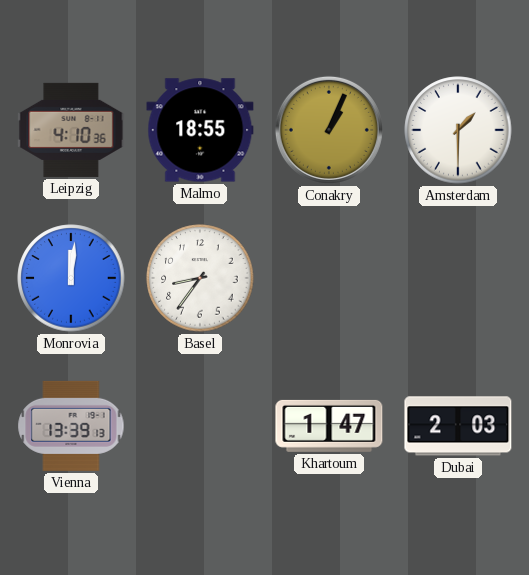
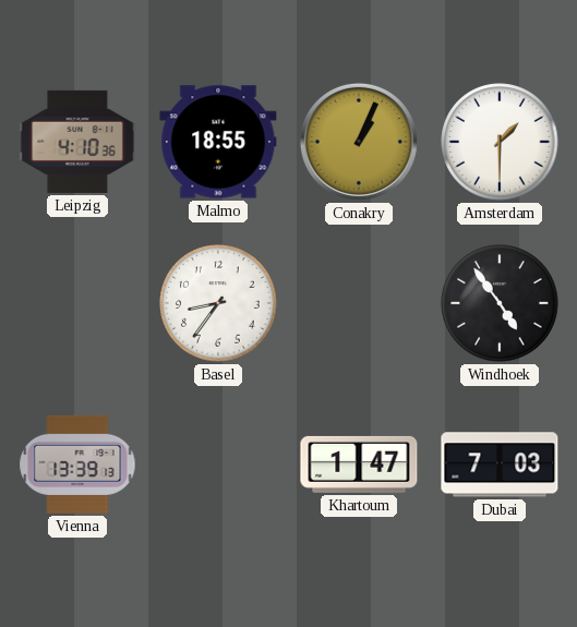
Monrovia: 12:01 -> none
Windhoek: none -> 4:54
Dubai: 2:03 -> 7:03
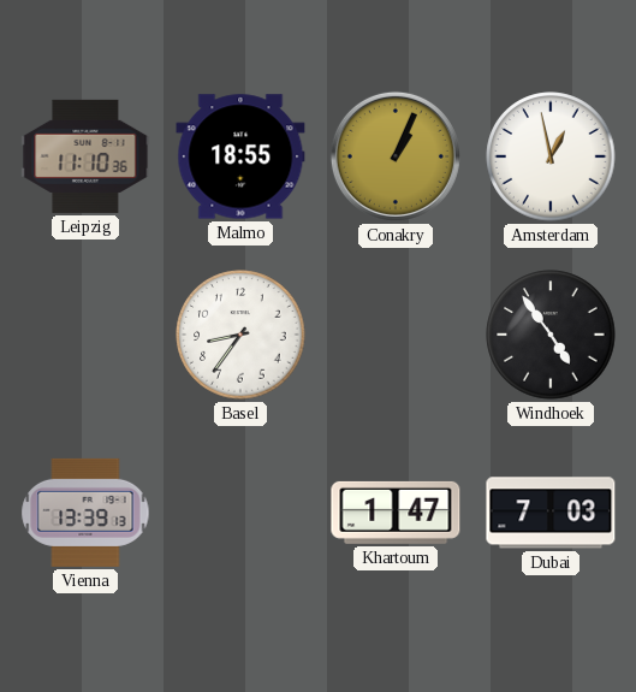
Leipzig: 4:10 -> 11:10
Amsterdam: 1:30 -> 12:58
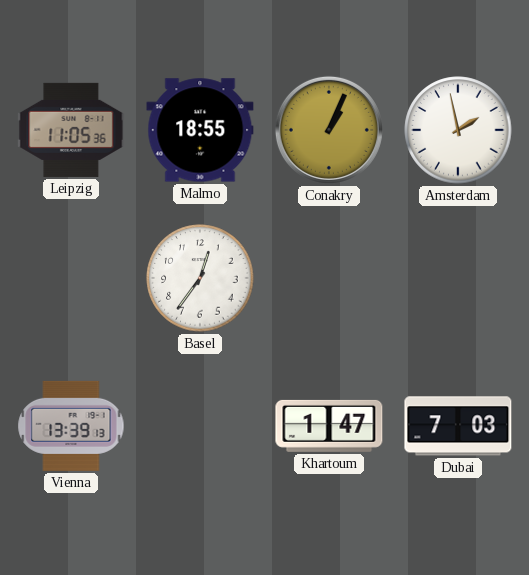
Leipzig: 11:10 -> 11:05
Amsterdam: 12:58 -> 1:58
Basel: 8:36 -> 12:36
Windhoek: 4:54 -> none
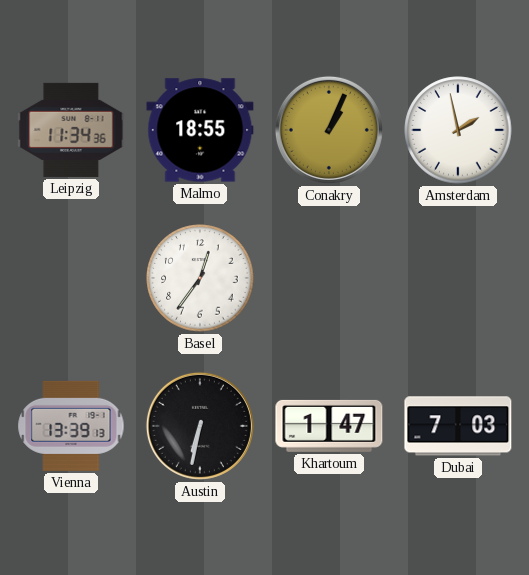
Leipzig: 11:05 -> 11:34
Austin: none -> 6:32
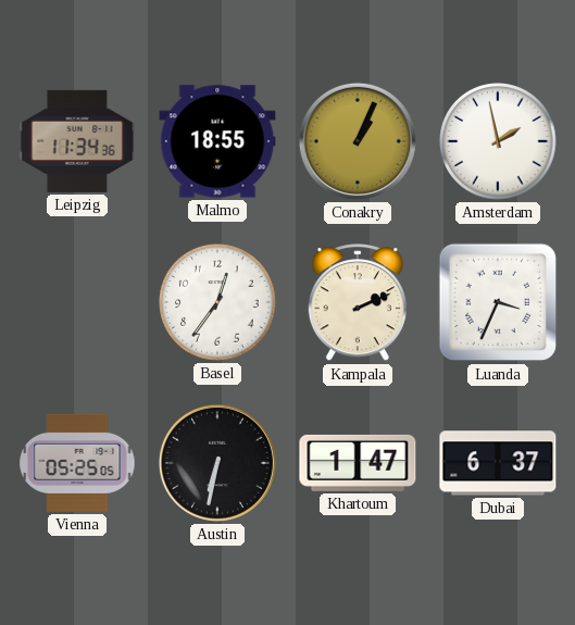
Kampala: none -> 2:11
Luanda: none -> 3:34
Vienna: 13:39 -> 05:25
Dubai: 7:03 -> 6:37
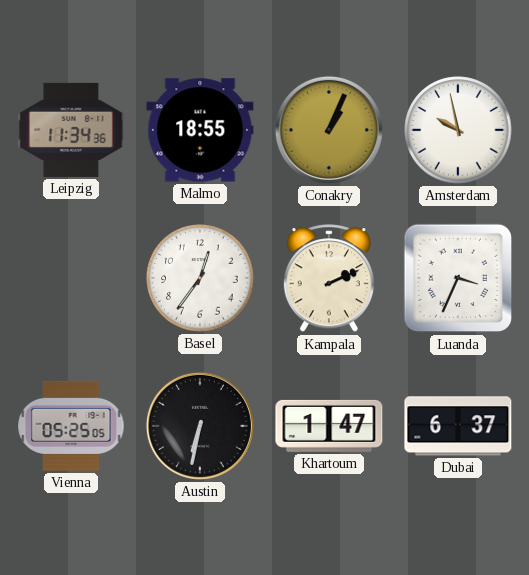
Amsterdam: 1:58 -> 9:58
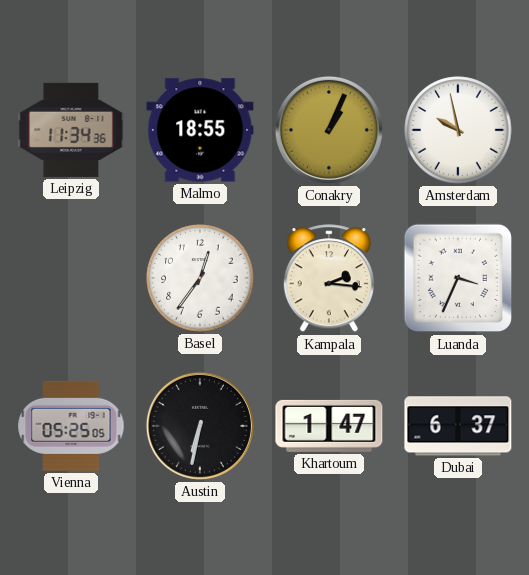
Kampala: 2:11 -> 2:16
